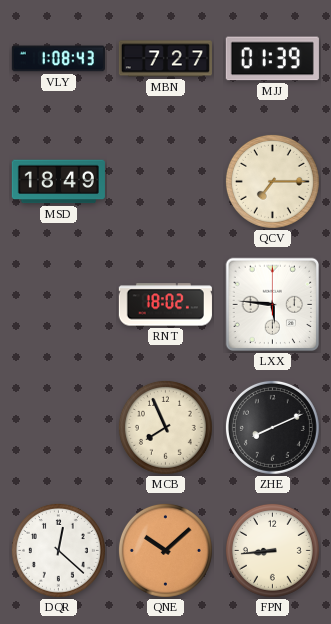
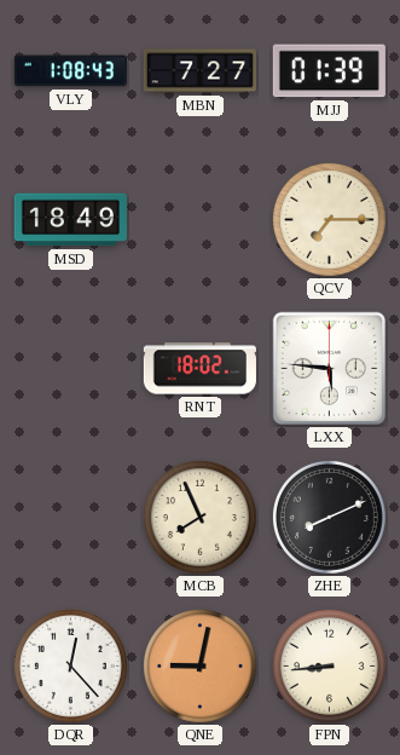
DQR: 12:22 -> 12:23
QNE: 10:08 -> 9:02
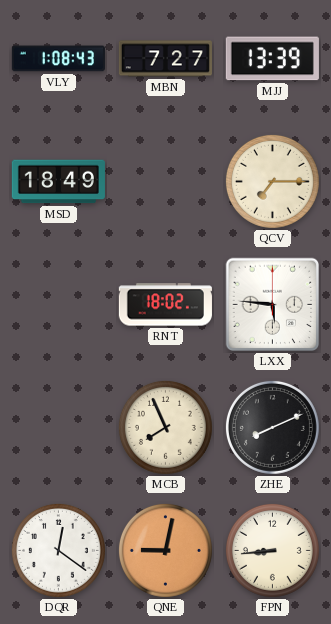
MJJ: 01:39 -> 13:39
DQR: 12:23 -> 12:21
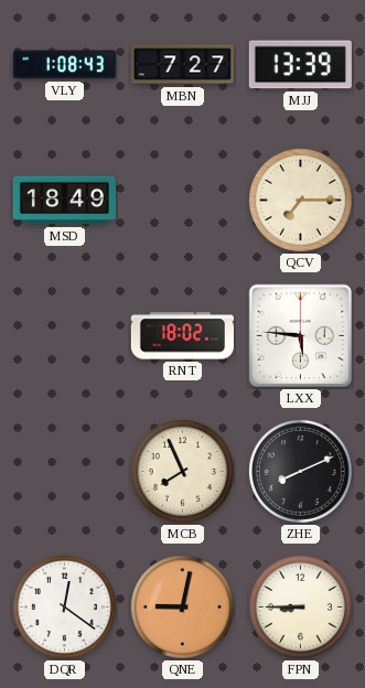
FPN: 8:44 -> 8:45
